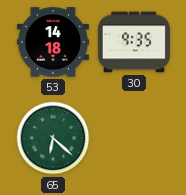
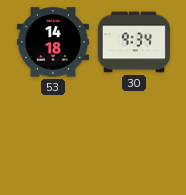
30: 9:35 -> 9:34
65: 6:22 -> none
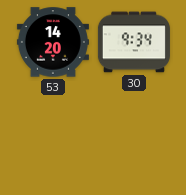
53: 14:18 -> 14:20
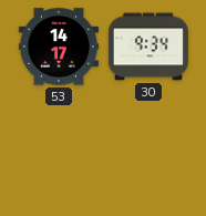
53: 14:20 -> 14:17
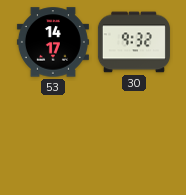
30: 9:34 -> 9:32
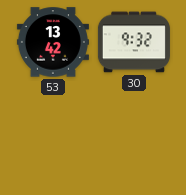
53: 14:17 -> 13:42
